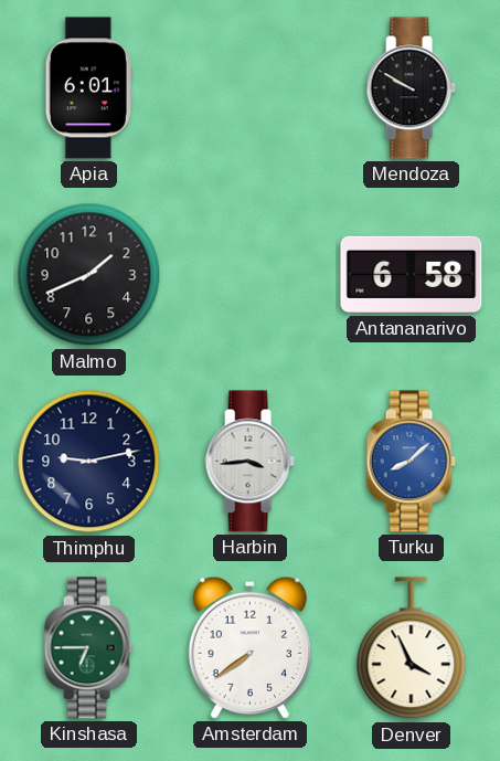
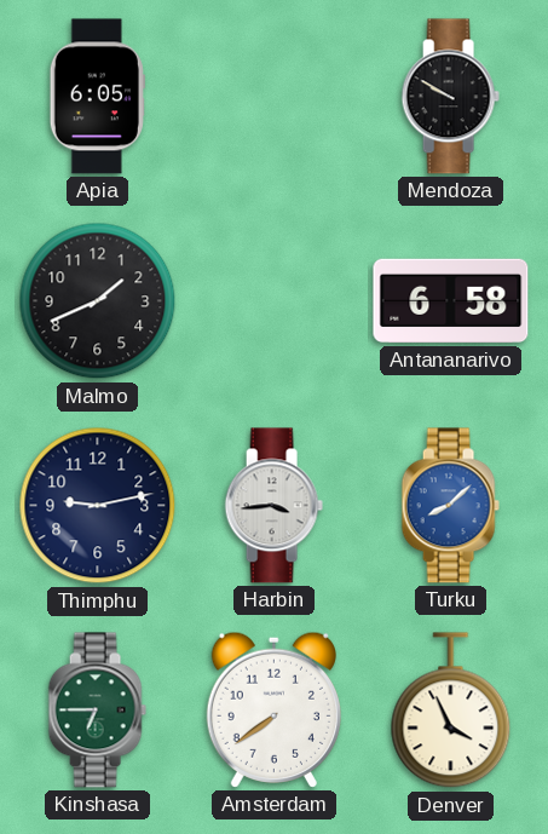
Apia: 6:01 -> 6:05
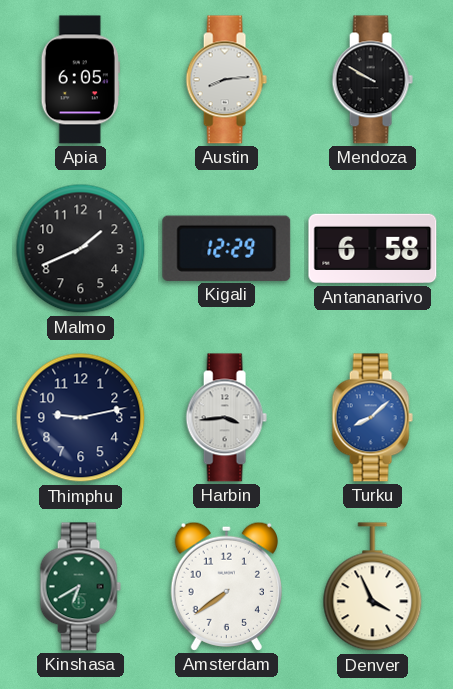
Austin: none -> 8:14
Kigali: none -> 12:29
Kinshasa: 6:45 -> 6:40
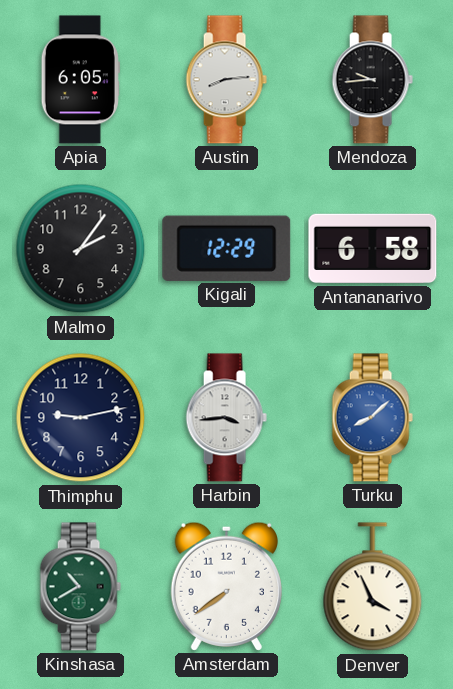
Mendoza: 9:50 -> 9:44
Malmo: 1:41 -> 2:06
Kinshasa: 6:40 -> 10:40
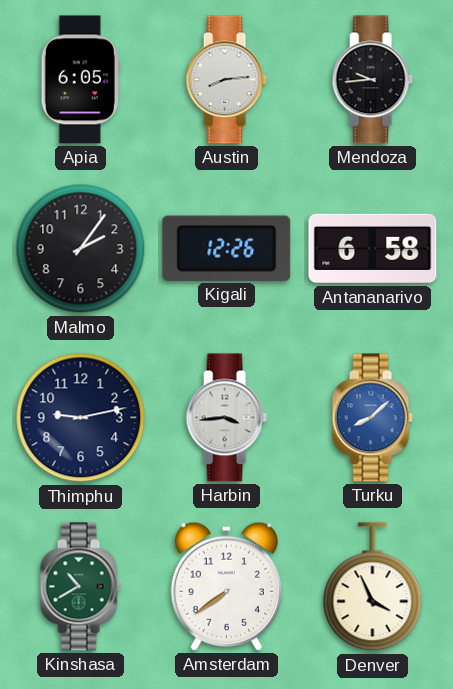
Kigali: 12:29 -> 12:26
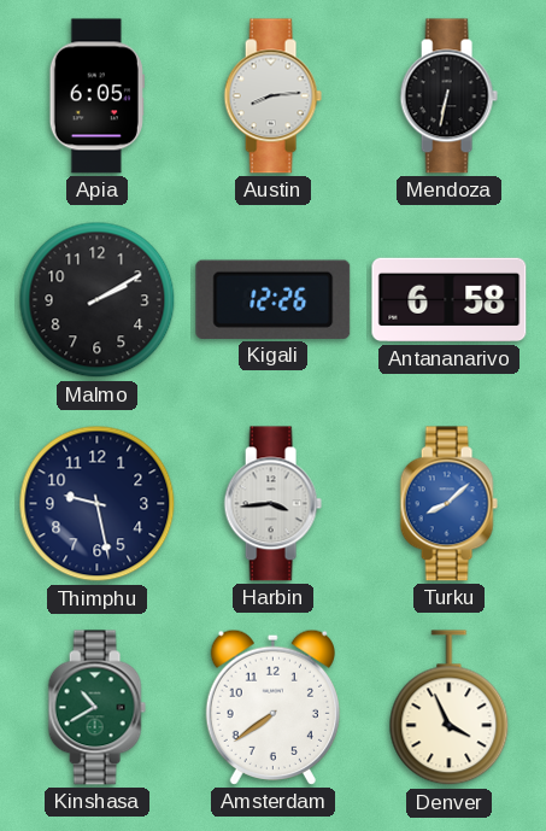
Mendoza: 9:44 -> 6:32
Malmo: 2:06 -> 2:10
Thimphu: 9:13 -> 9:28
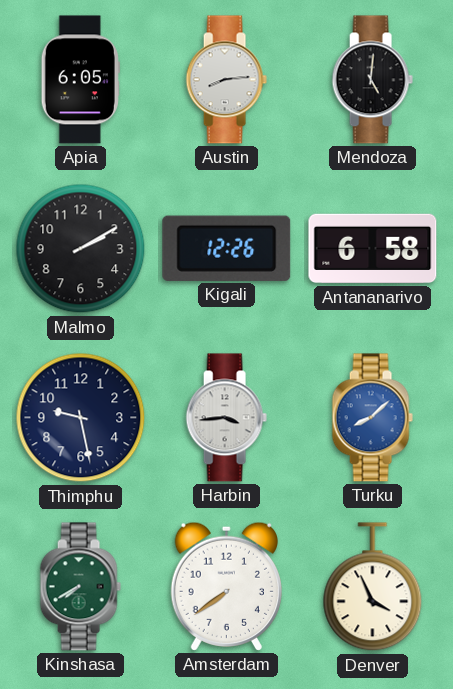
Mendoza: 6:32 -> 5:01
Kinshasa: 10:40 -> 7:40
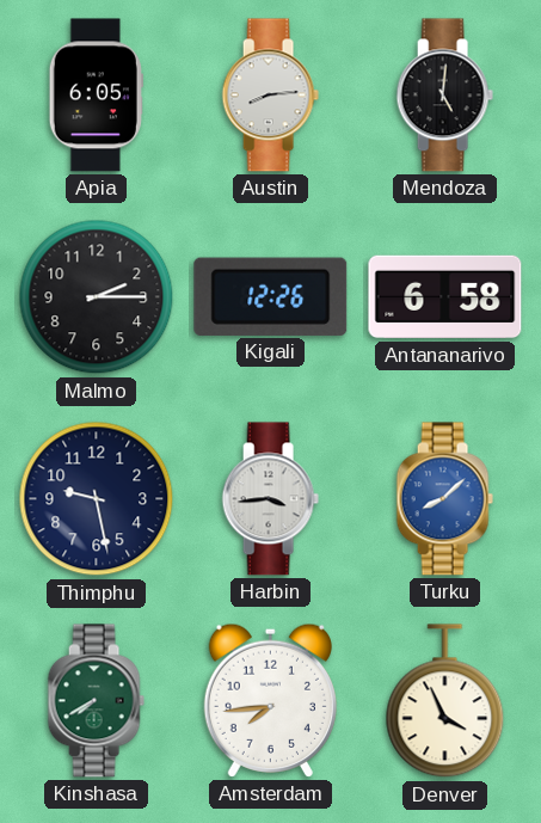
Malmo: 2:10 -> 2:15
Amsterdam: 7:39 -> 7:44
